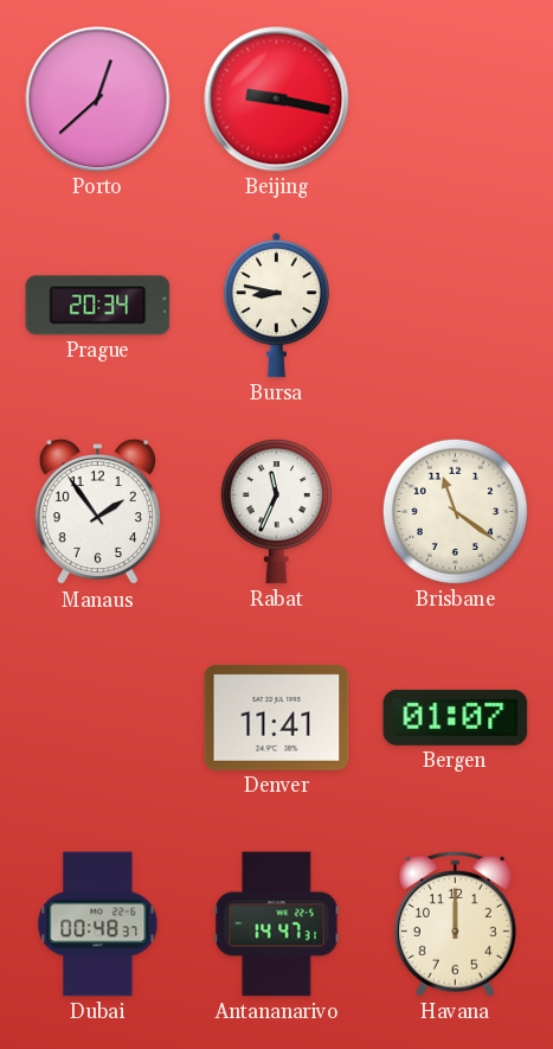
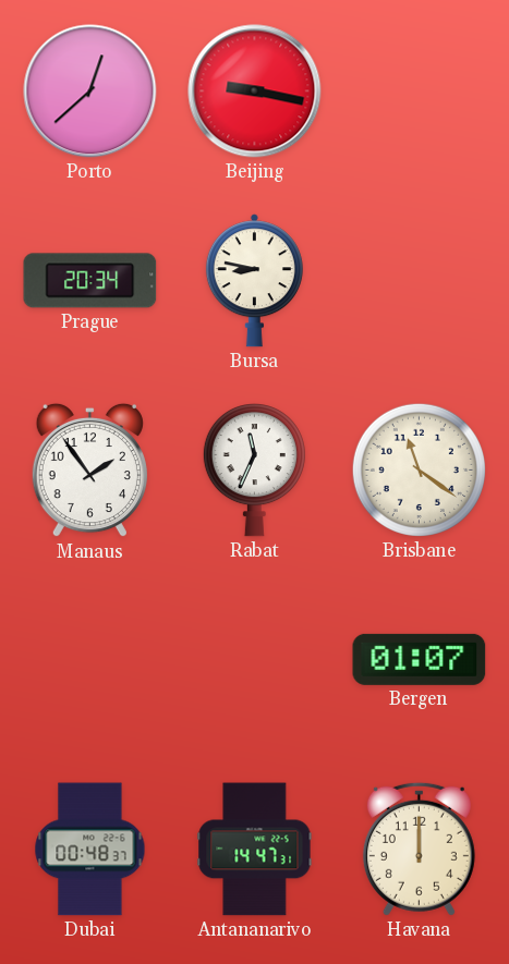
Denver: 11:41 -> none
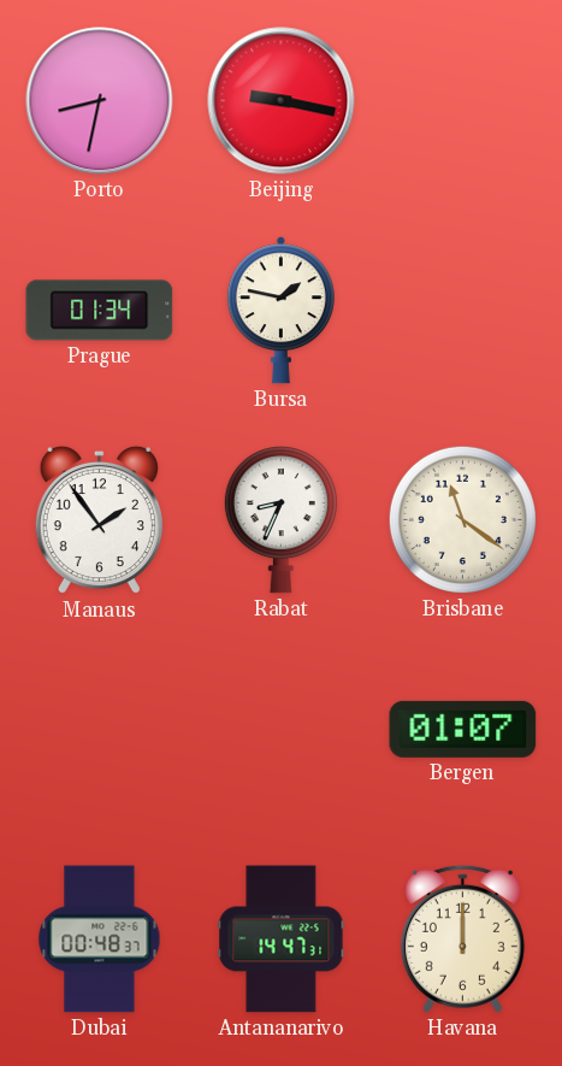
Porto: 12:38 -> 8:32
Prague: 20:34 -> 01:34
Bursa: 8:47 -> 1:47
Rabat: 11:34 -> 8:34
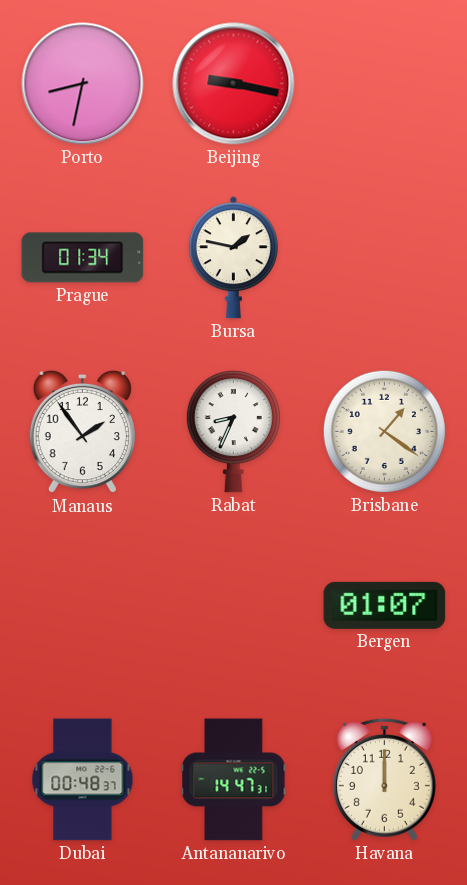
Brisbane: 11:21 -> 1:21
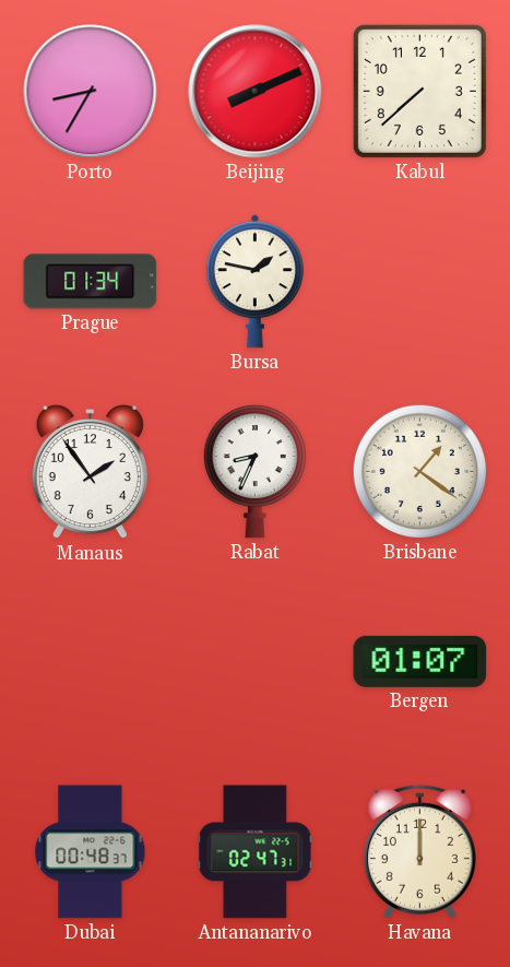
Porto: 8:32 -> 8:35
Beijing: 9:17 -> 8:11
Kabul: none -> 7:38
Antananarivo: 14:47 -> 02:47
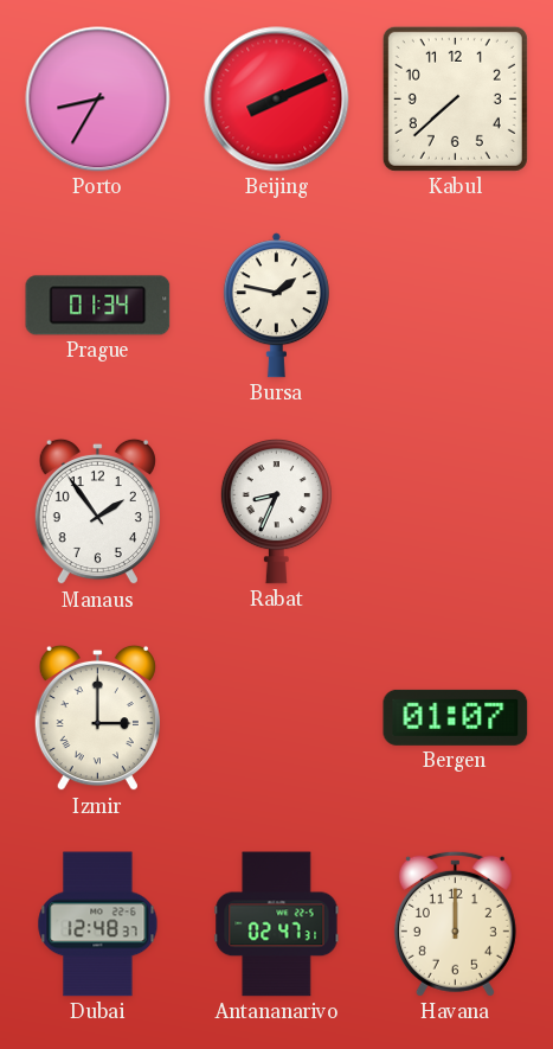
Brisbane: 1:21 -> none
Izmir: none -> 3:00
Dubai: 00:48 -> 12:48
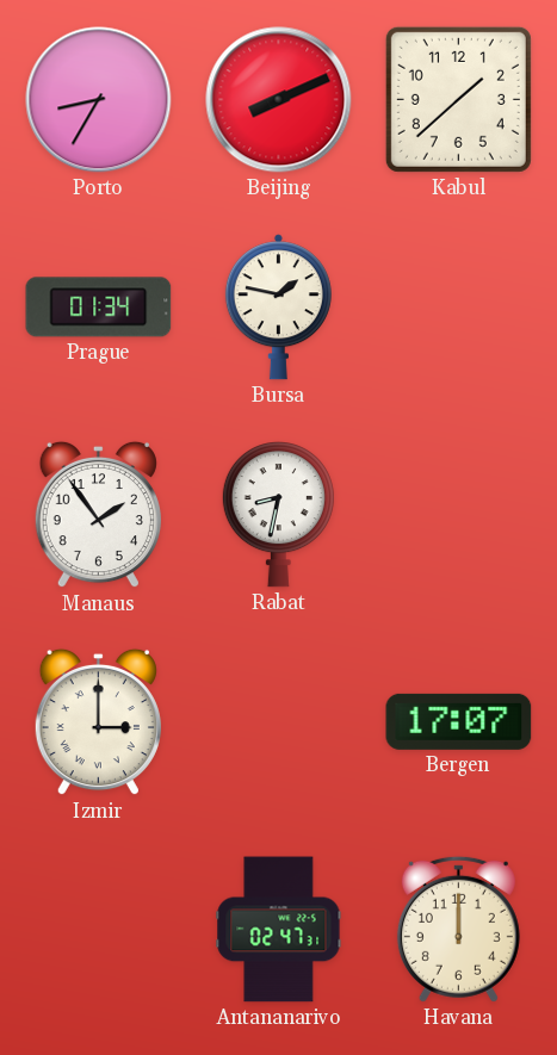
Kabul: 7:38 -> 1:38
Rabat: 8:34 -> 8:32
Bergen: 01:07 -> 17:07
Dubai: 12:48 -> none
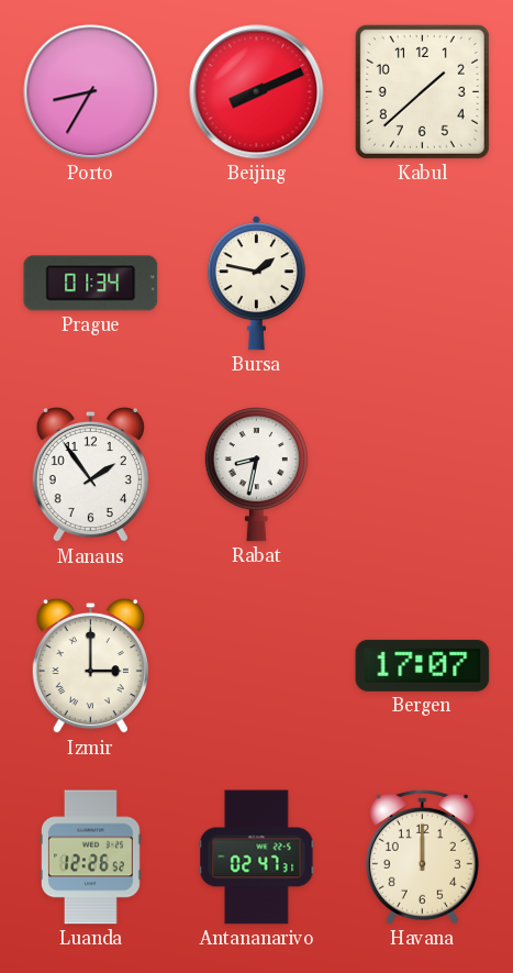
Luanda: none -> 12:26
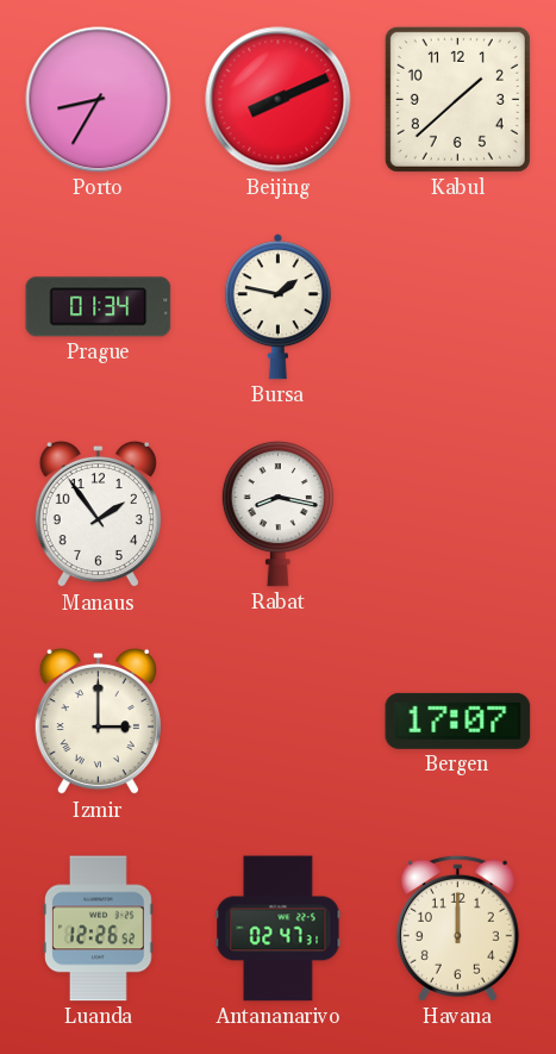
Rabat: 8:32 -> 8:17
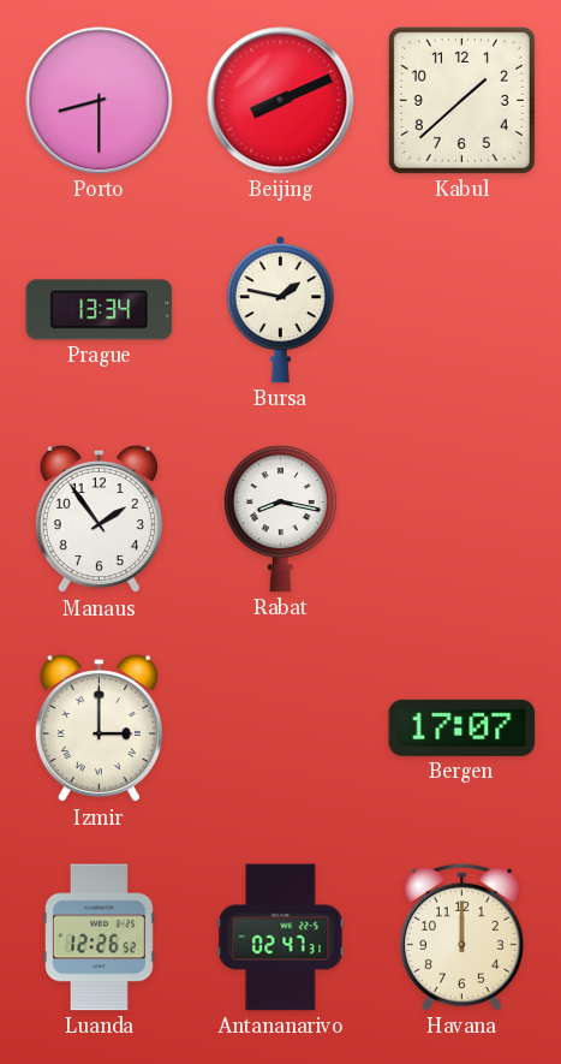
Porto: 8:35 -> 8:30
Prague: 01:34 -> 13:34
